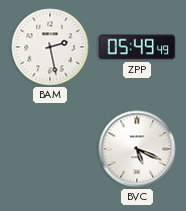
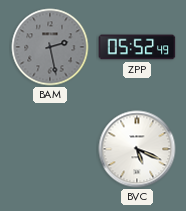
BAM dial: white -> grey
ZPP: 05:49 -> 05:52
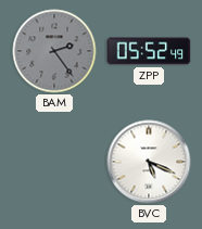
BAM: 2:28 -> 2:24
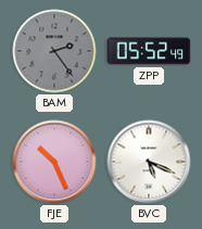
FJE: none -> 10:26
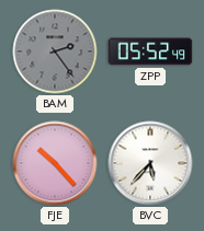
FJE: 10:26 -> 10:23
BVC: 5:19 -> 5:37
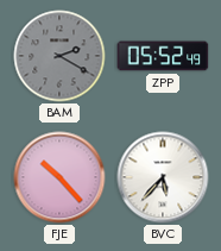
BAM: 2:24 -> 2:20
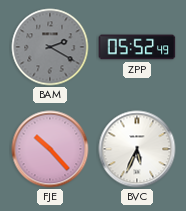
BVC: 5:37 -> 5:34
